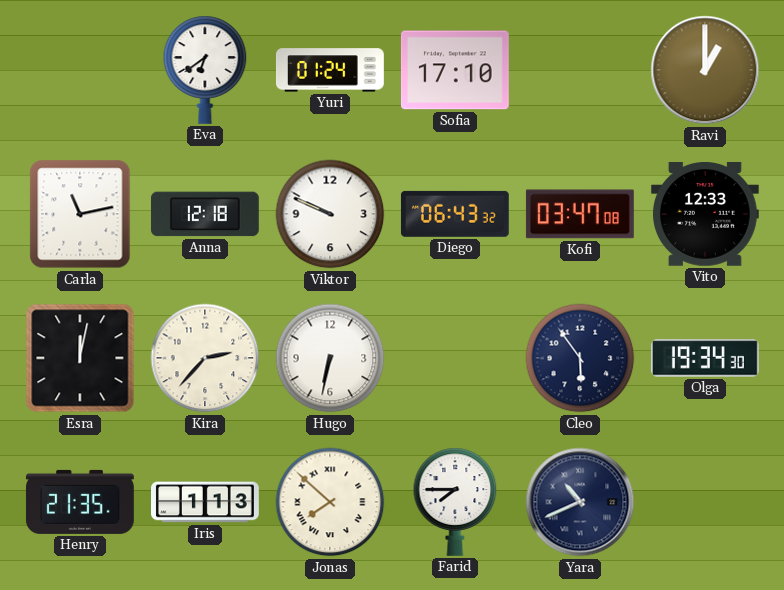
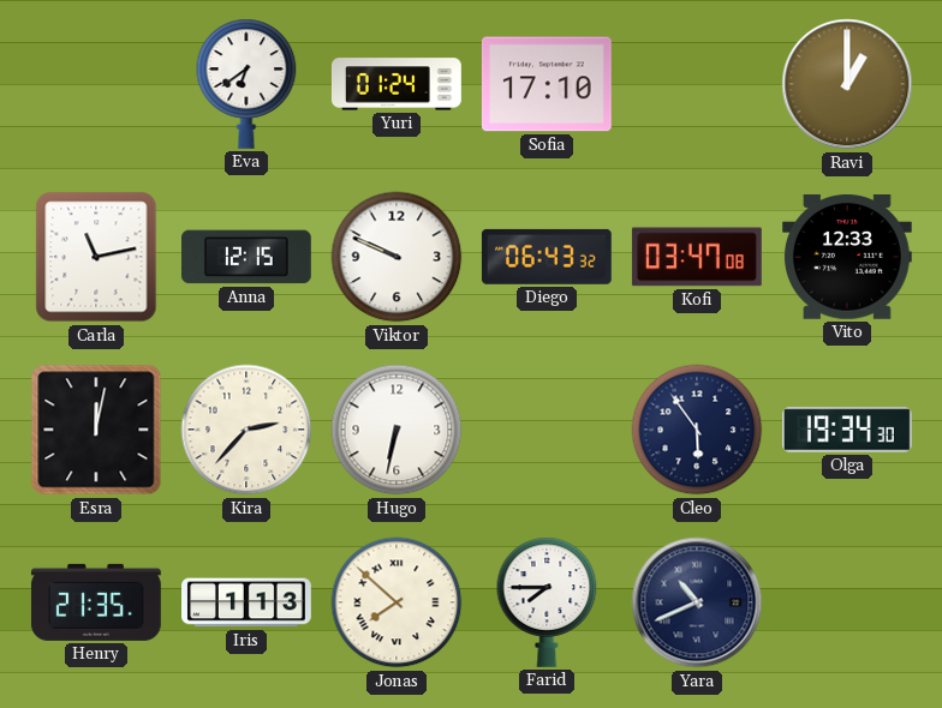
Anna: 12:18 -> 12:15
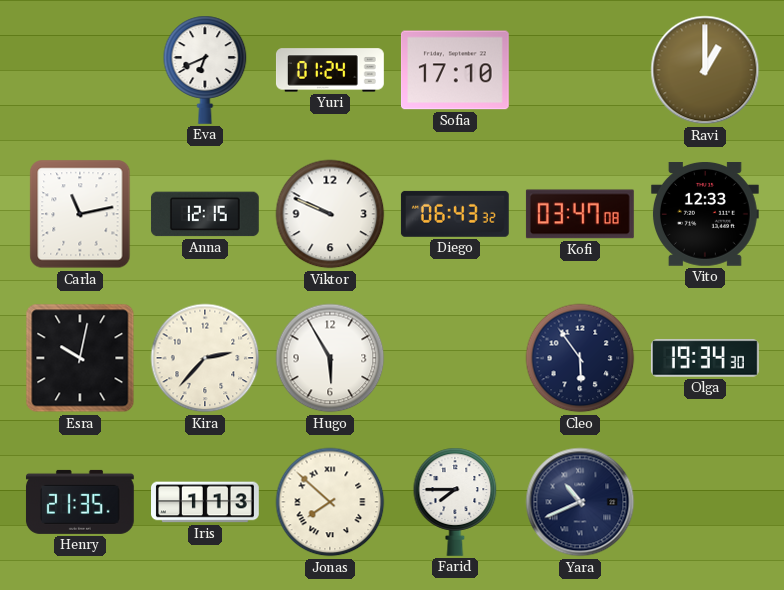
Eva: 6:39 -> 6:41
Esra: 12:02 -> 10:02
Hugo: 6:32 -> 5:55
